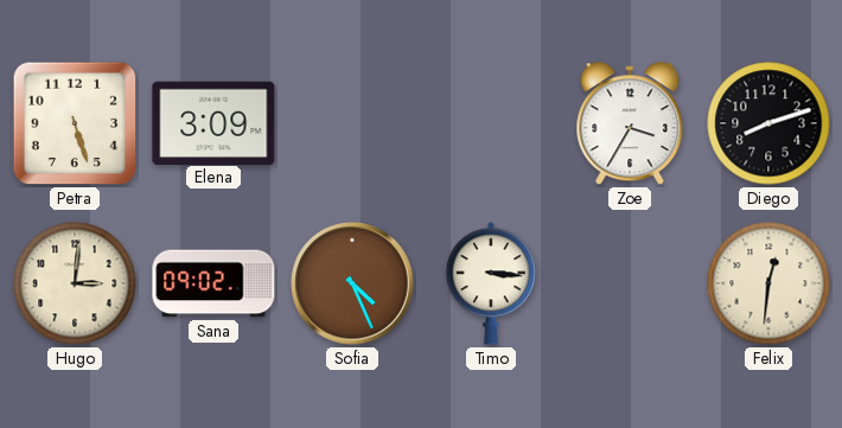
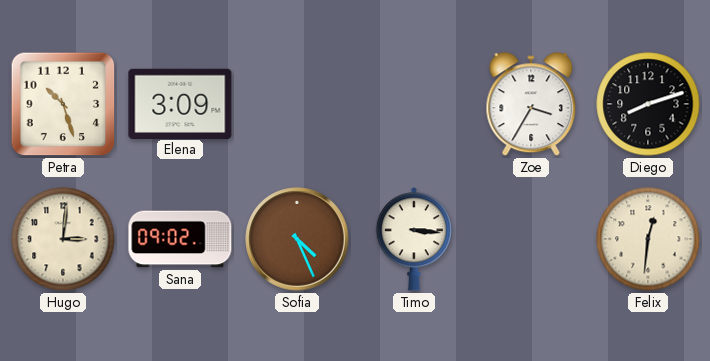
Petra: 5:27 -> 10:27
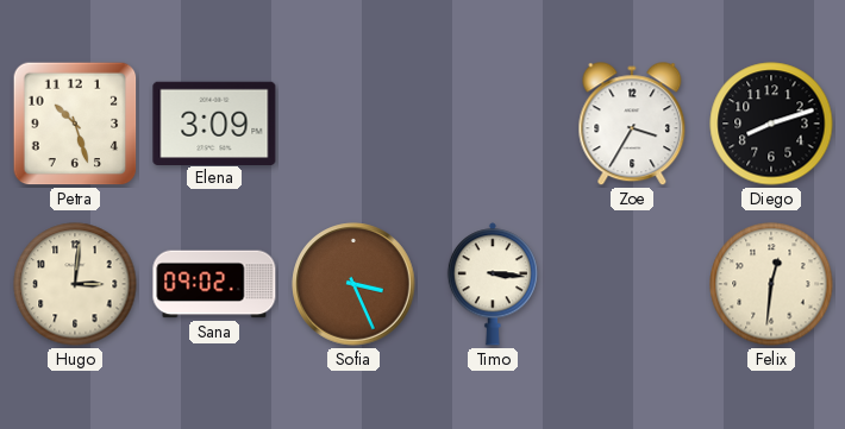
Sofia: 4:26 -> 3:26
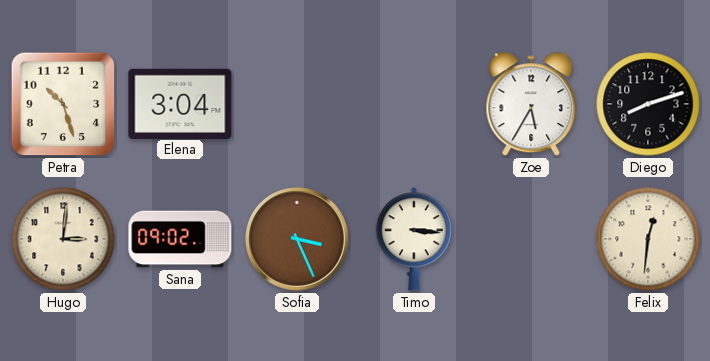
Elena: 3:09 -> 3:04
Zoe: 3:35 -> 5:35
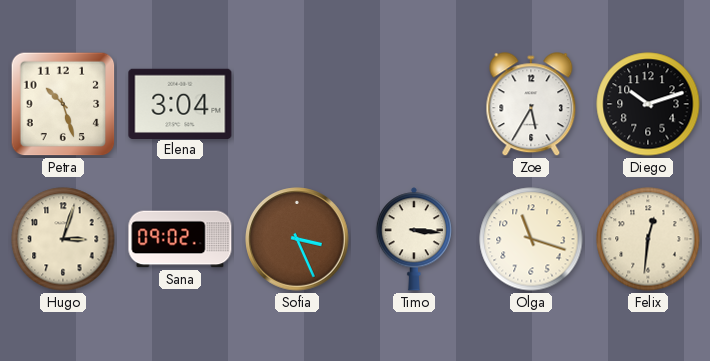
Diego: 8:12 -> 10:12
Hugo: 3:01 -> 3:03
Olga: none -> 11:18
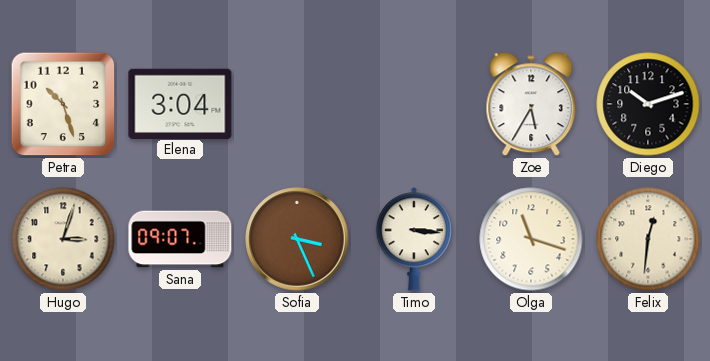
Sana: 09:02 -> 09:07
